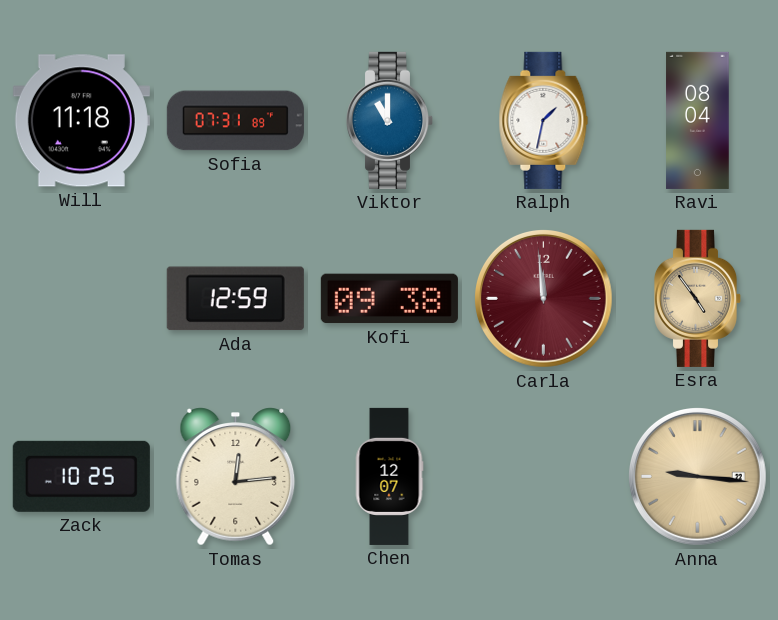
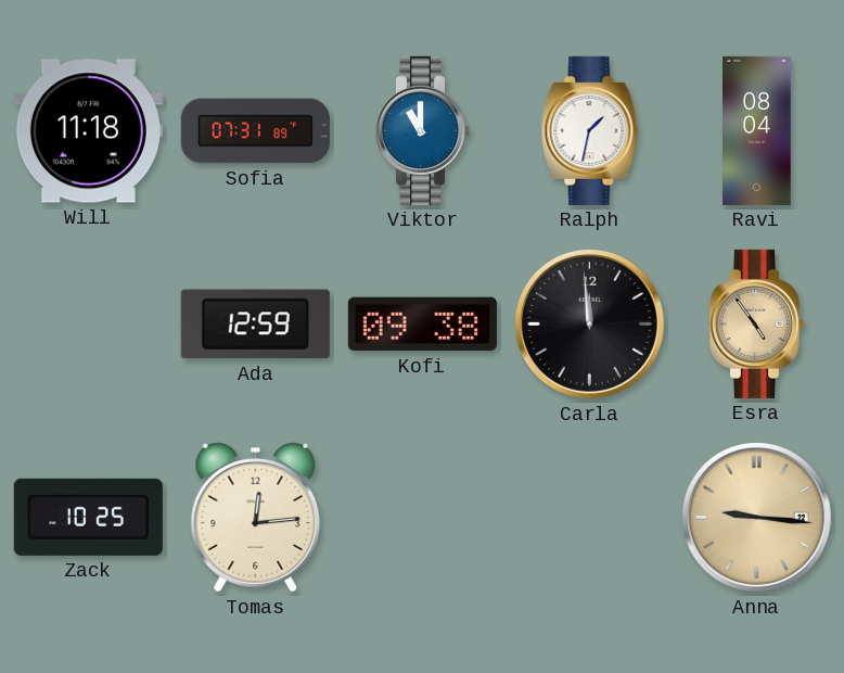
Carla dial: burgundy -> black
Chen: 12:07 -> none
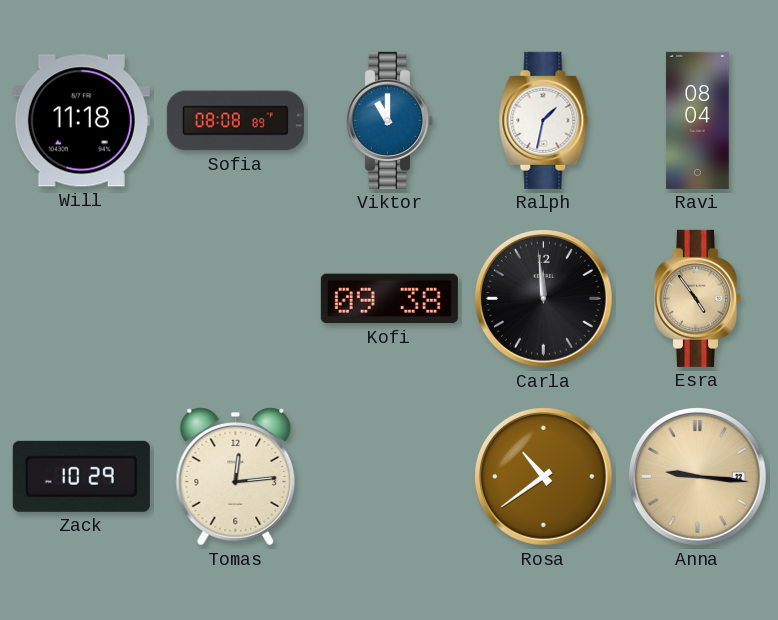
Sofia: 07:31 -> 08:08
Ada: 12:59 -> none
Zack: 10:25 -> 10:29
Rosa: none -> 10:39
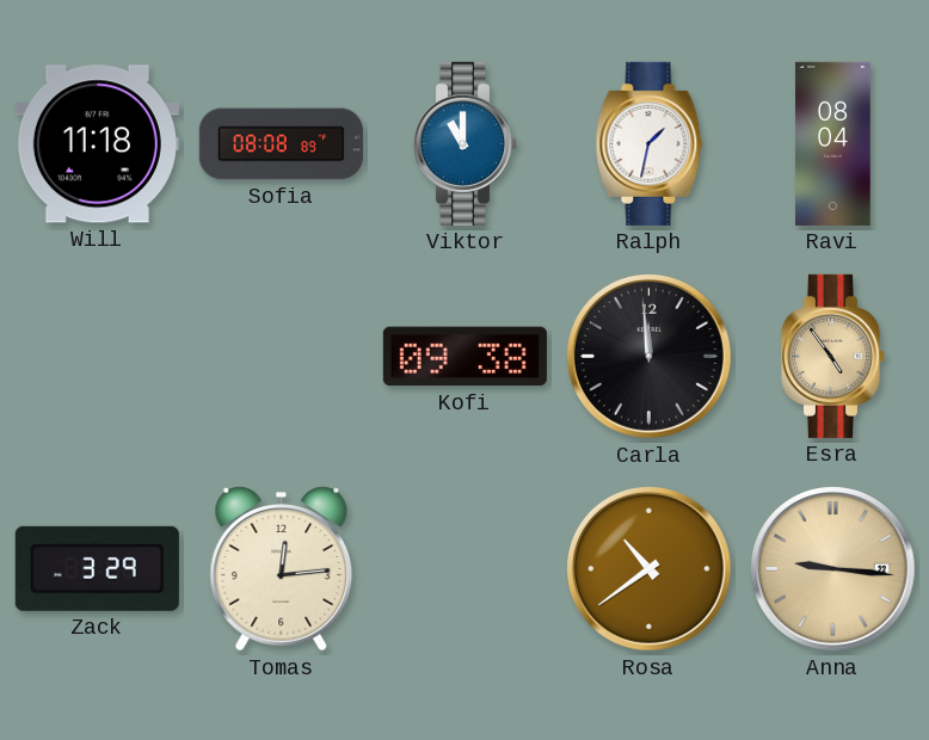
Zack: 10:29 -> 3:29
